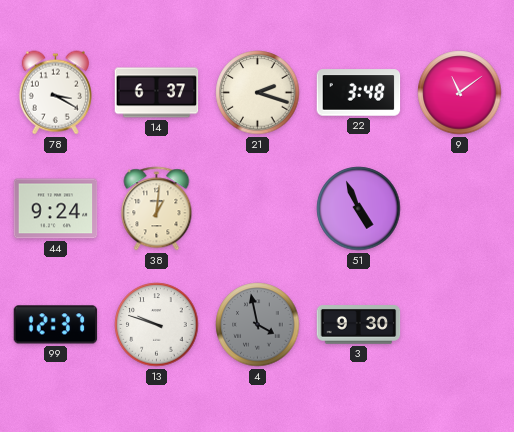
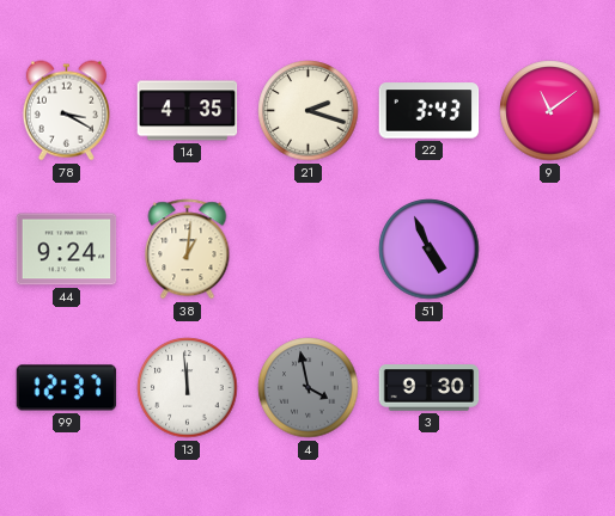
14: 6:37 -> 4:35
22: 3:48 -> 3:43
13: 9:48 -> 11:59
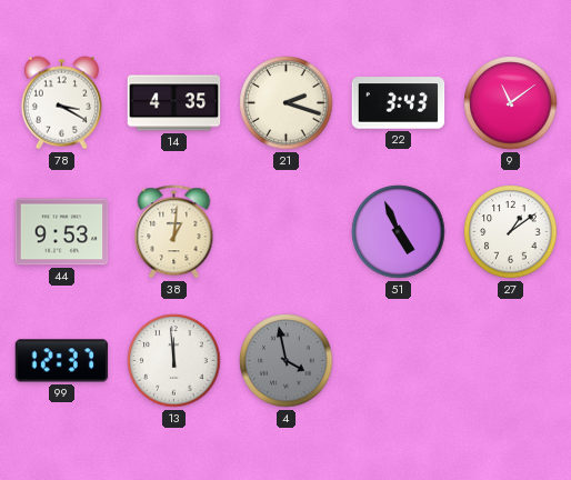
44: 9:24 -> 9:53
27: none -> 1:09
3: 9:30 -> none
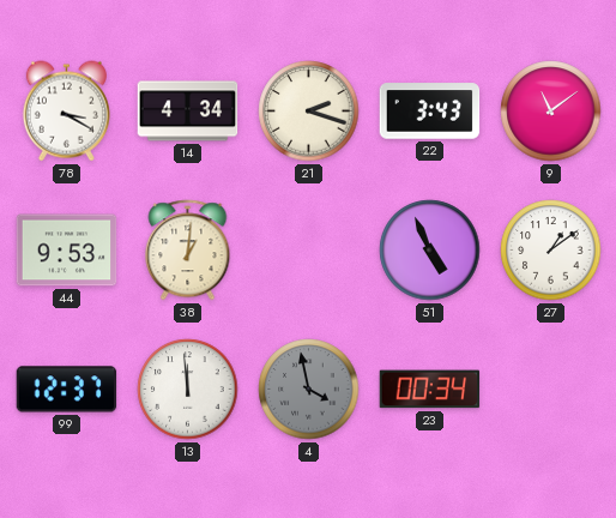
14: 4:35 -> 4:34
23: none -> 00:34
